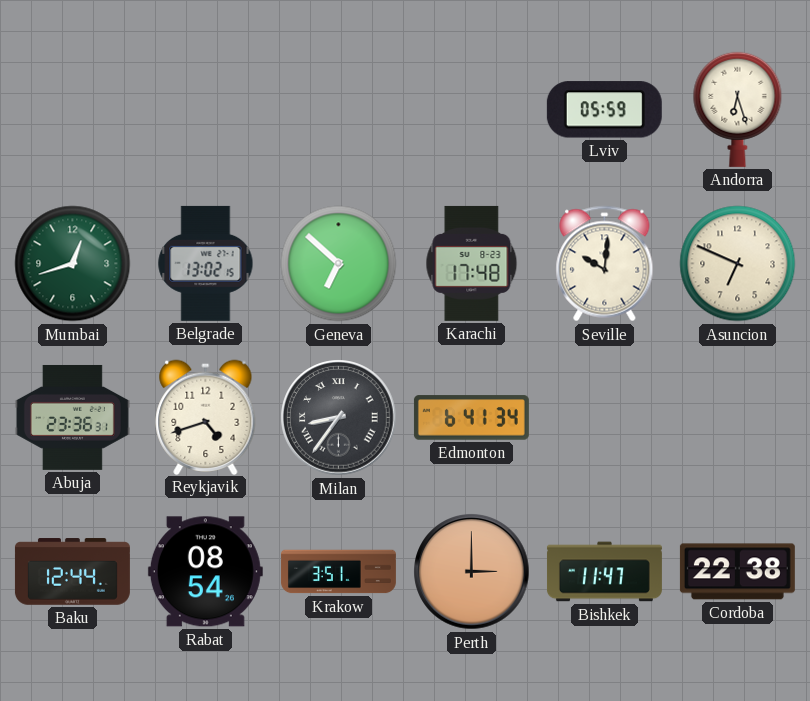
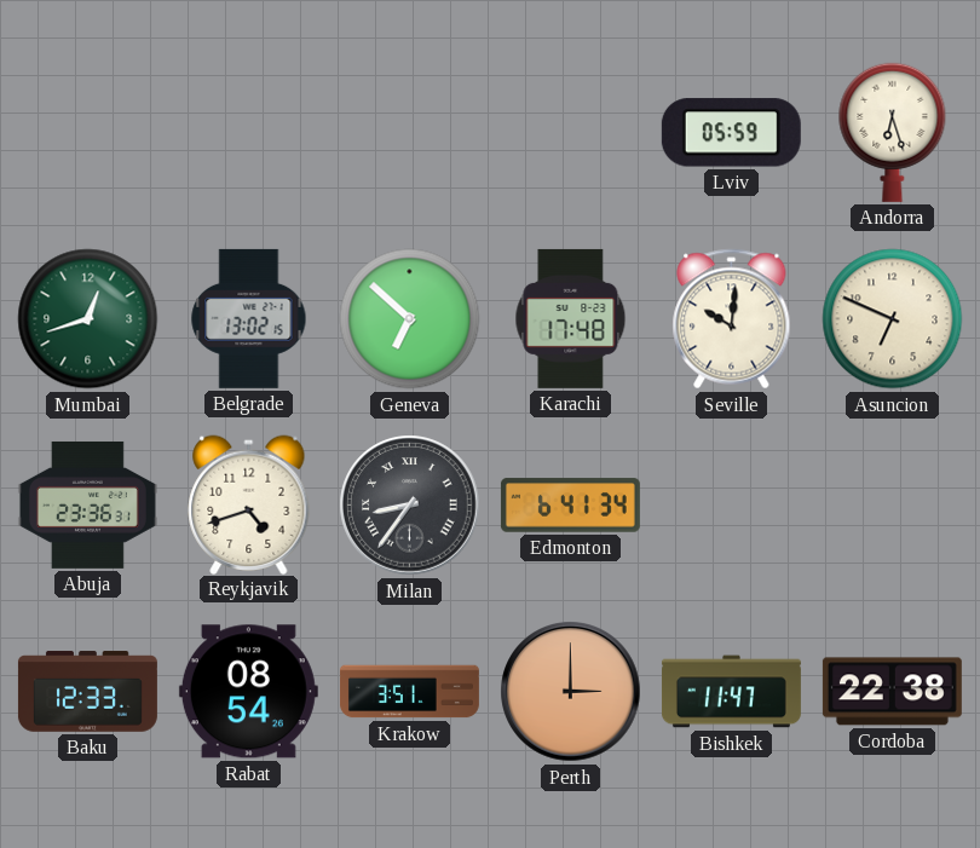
Baku: 12:44 -> 12:33
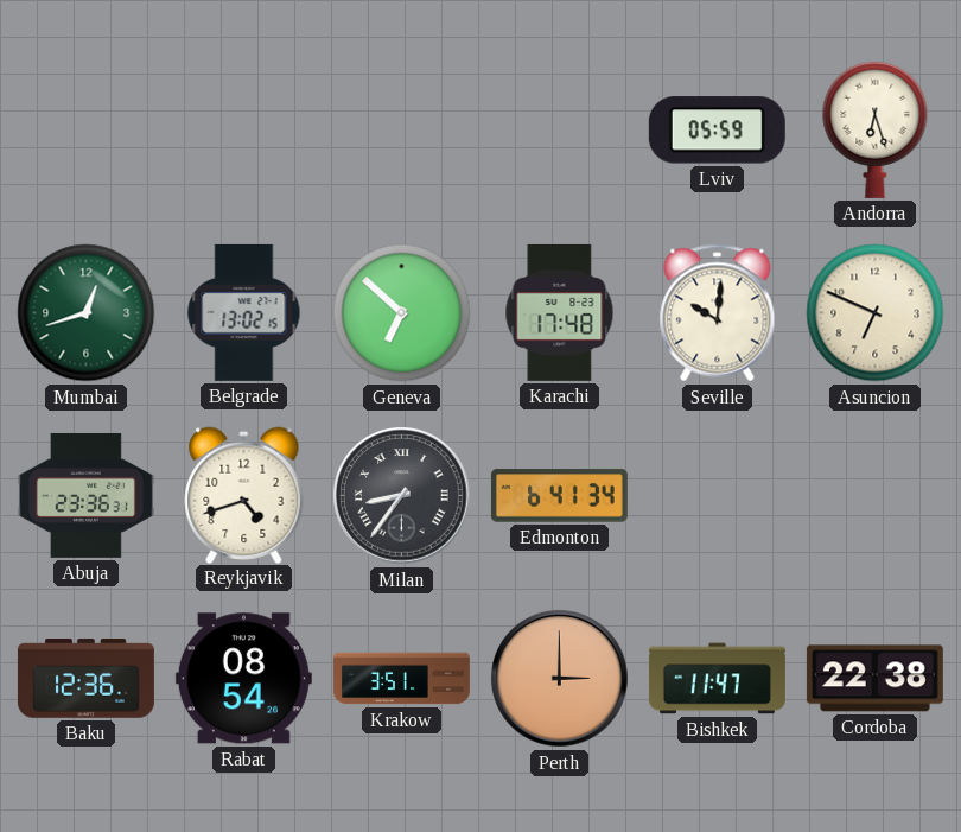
Baku: 12:33 -> 12:36
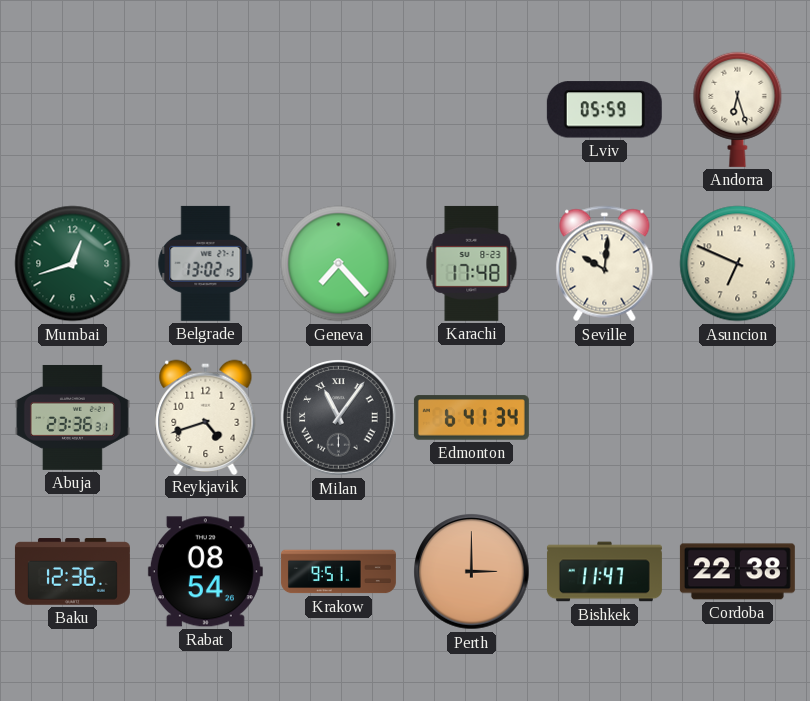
Geneva: 6:52 -> 7:23
Milan: 8:36 -> 11:06
Krakow: 3:51 -> 9:51
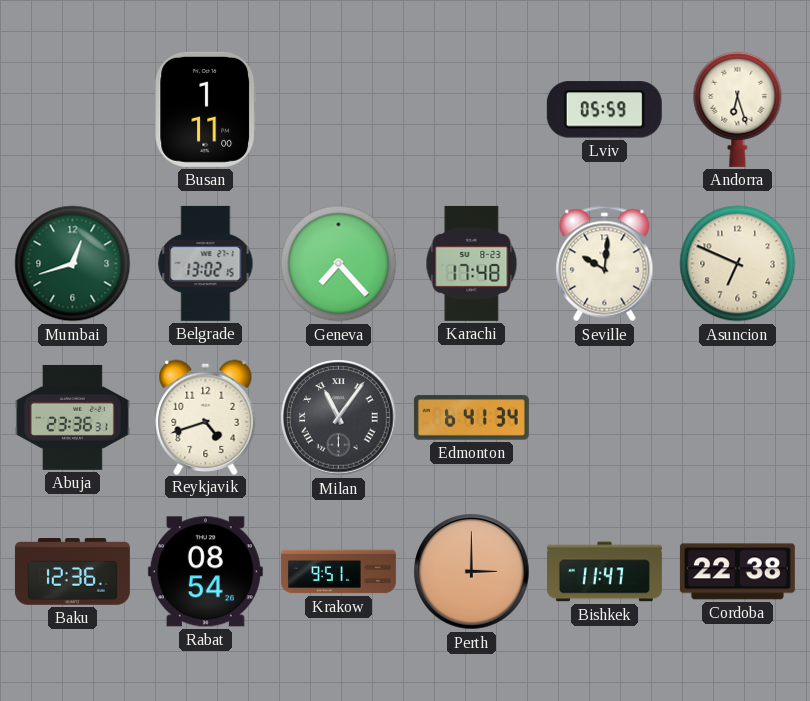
Busan: none -> 1:11
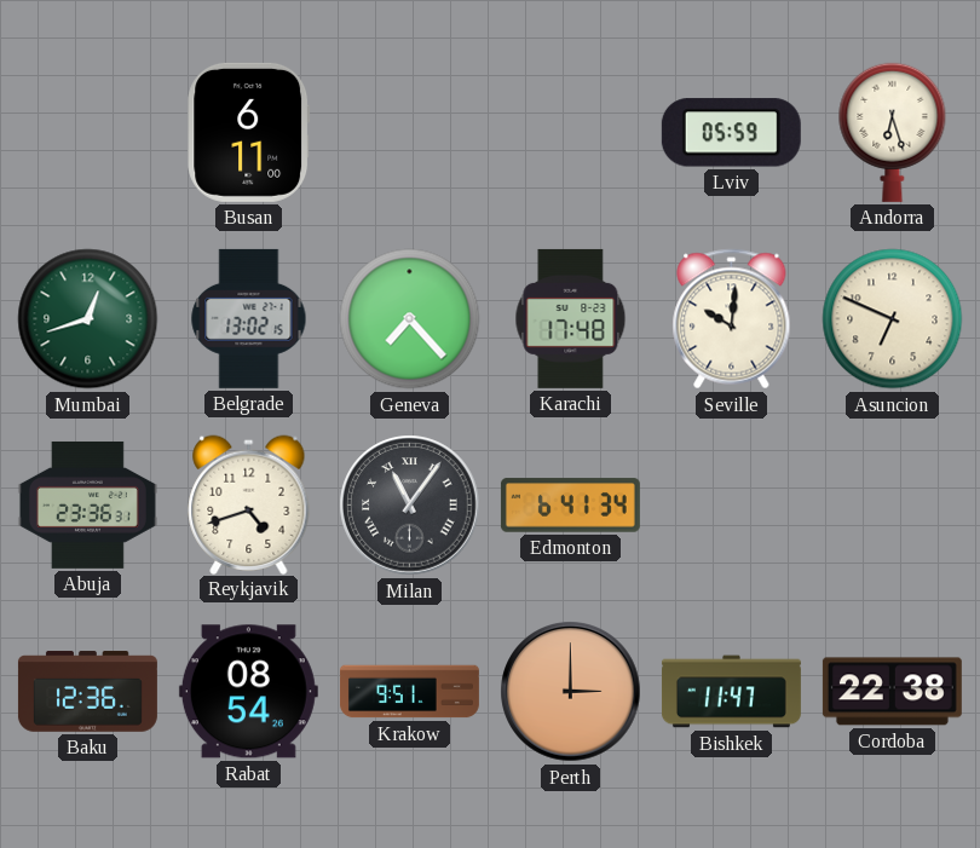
Busan: 1:11 -> 6:11
